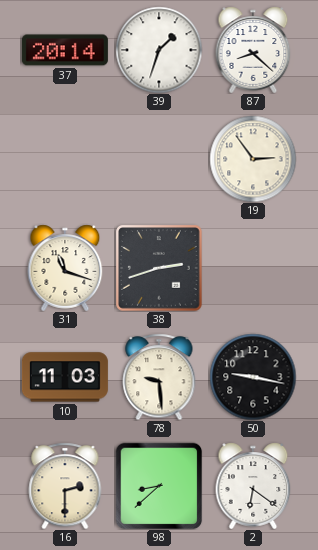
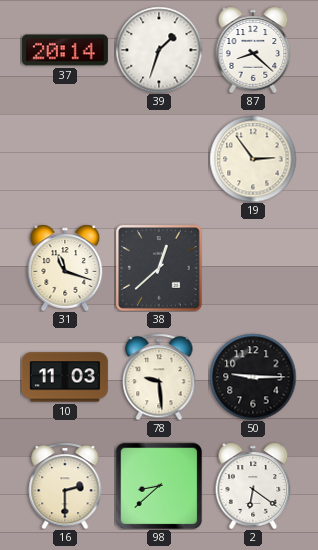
38: 2:42 -> 12:38
50: 9:17 -> 9:15
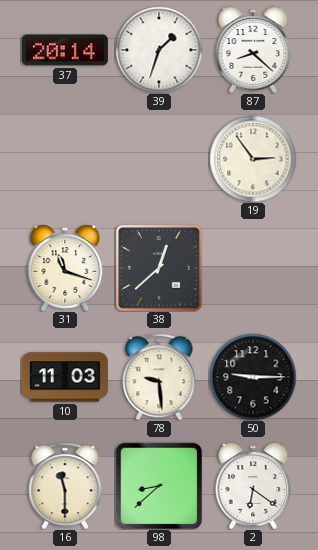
16: 2:30 -> 11:30
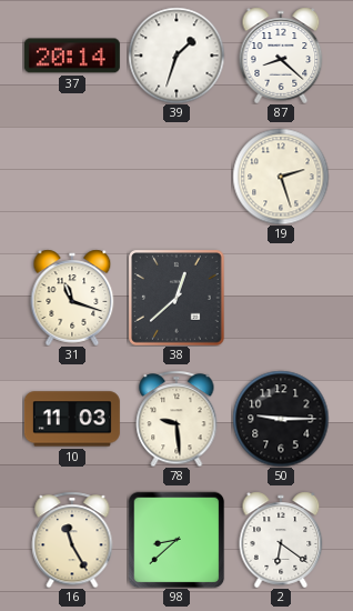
19: 2:54 -> 2:27
16: 11:30 -> 11:25
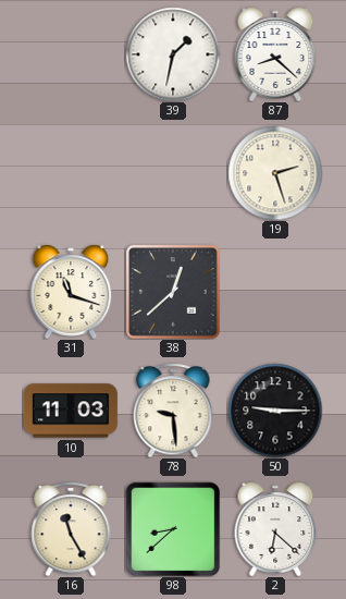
37: 20:14 -> none
39: 1:33 -> 1:32
2: 6:21 -> 6:22
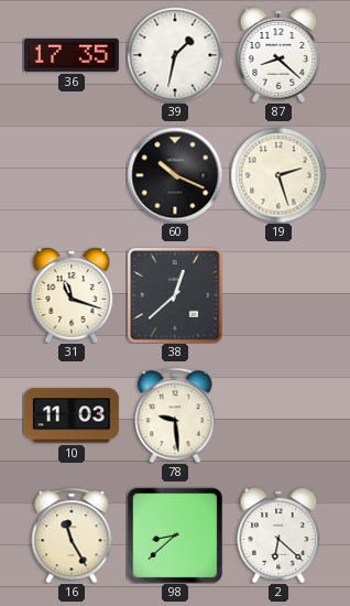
36: none -> 17:35
60: none -> 10:19
50: 9:15 -> none
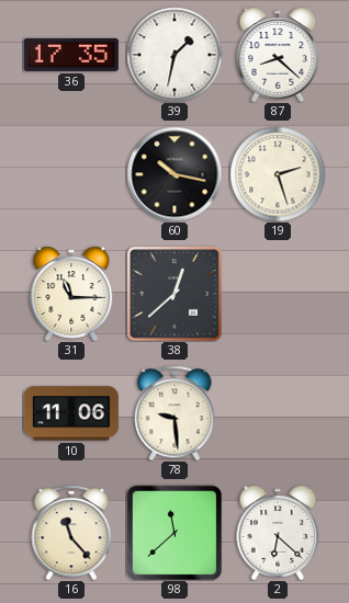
60: 10:19 -> 10:17
31: 11:18 -> 11:15
10: 11:03 -> 11:06
16: 11:25 -> 11:23
98: 8:38 -> 11:38
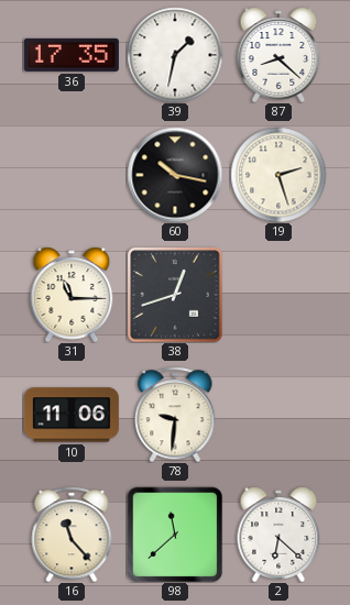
38: 12:38 -> 12:42
78: 9:29 -> 9:31
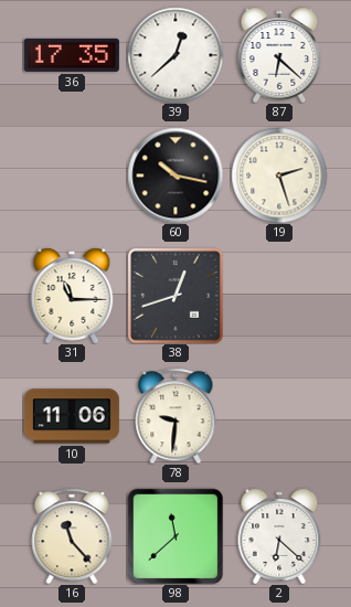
39: 1:32 -> 12:38
87: 8:22 -> 6:22
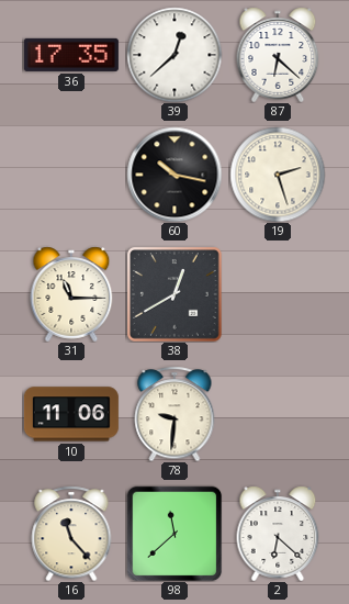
38: 12:42 -> 12:40
